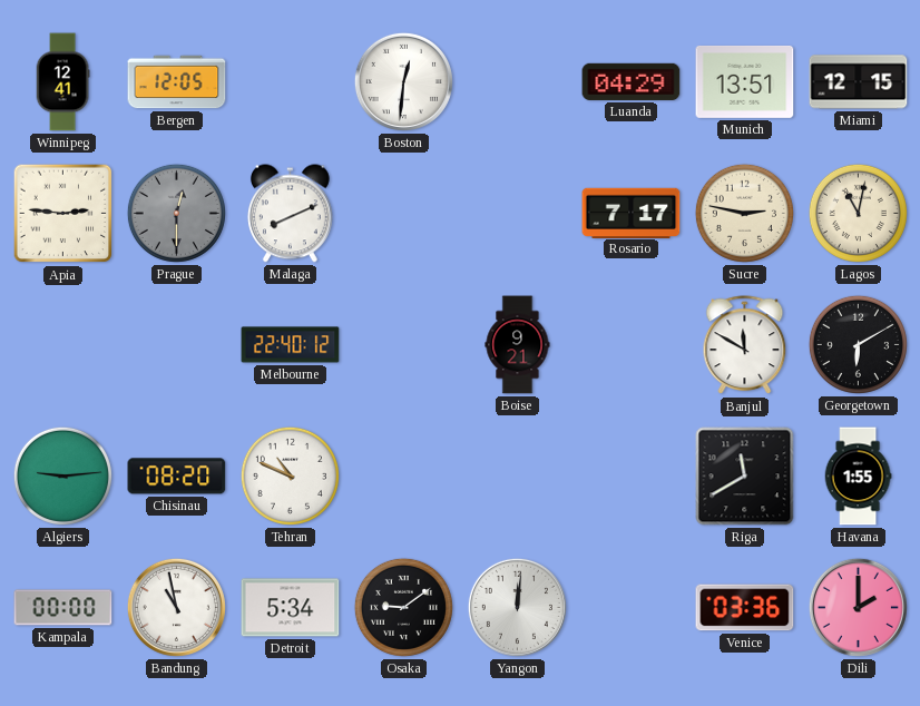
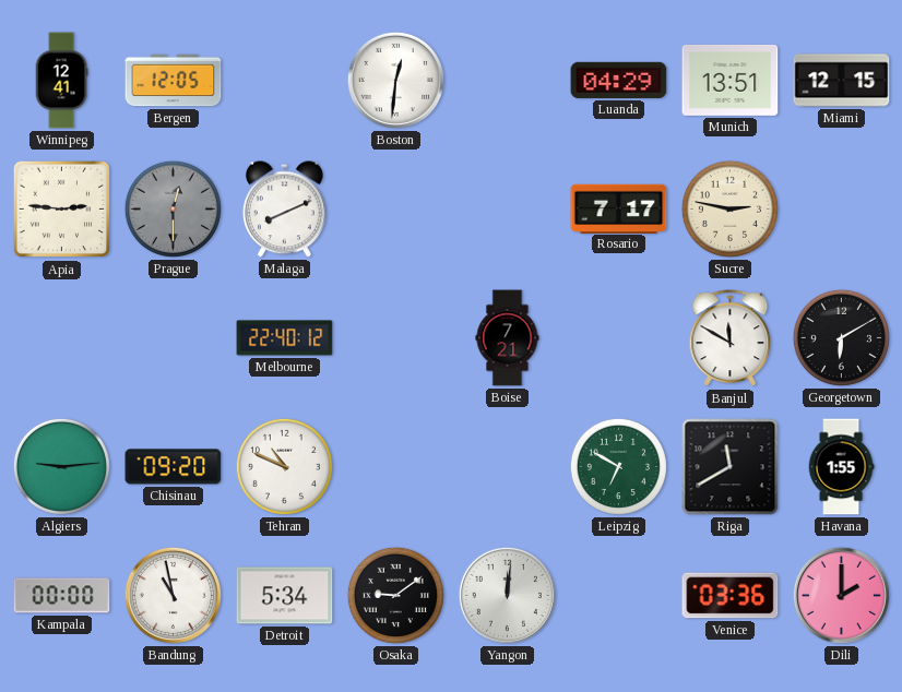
Lagos: 11:02 -> none
Boise: 9:21 -> 7:21
Chisinau: 08:20 -> 09:20
Leipzig: none -> 6:50
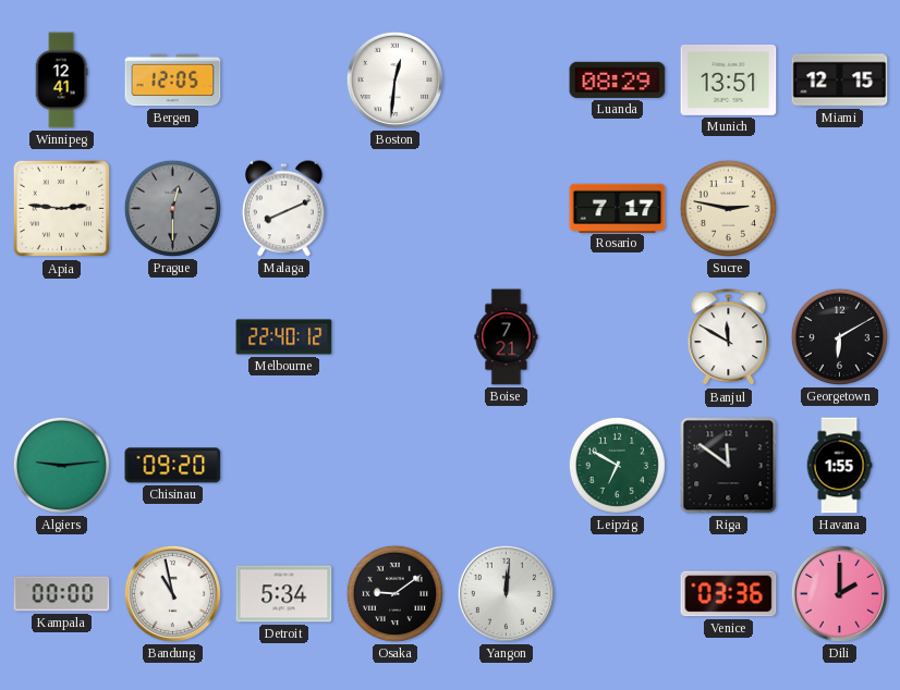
Luanda: 04:29 -> 08:29
Tehran: 10:49 -> none
Riga: 11:40 -> 11:51
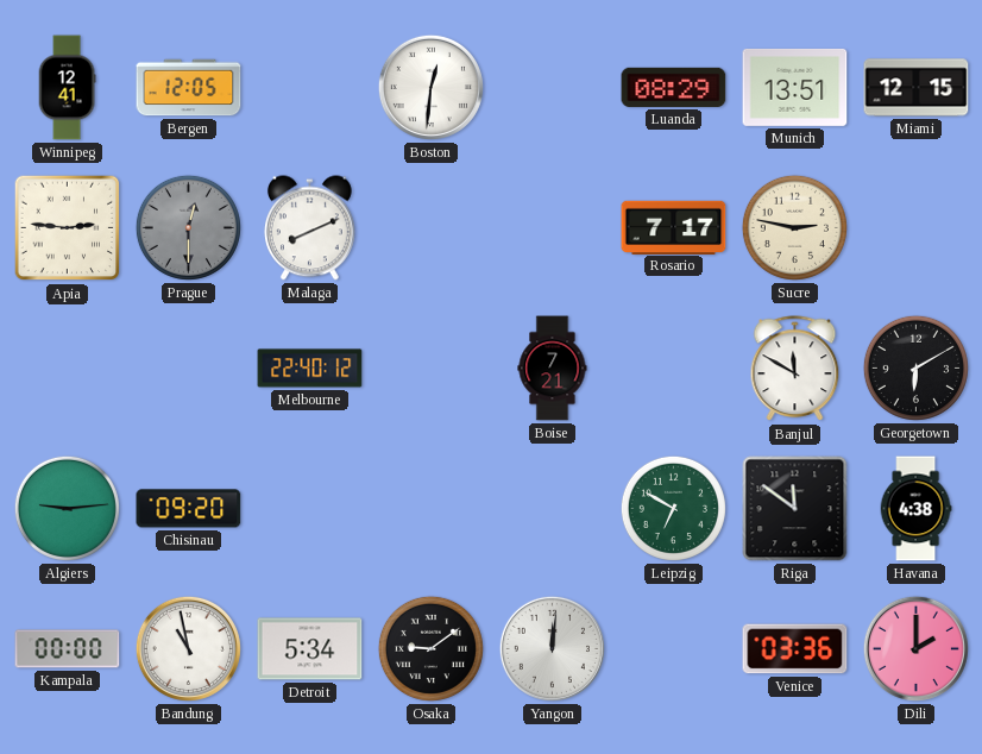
Havana: 1:55 -> 4:38
